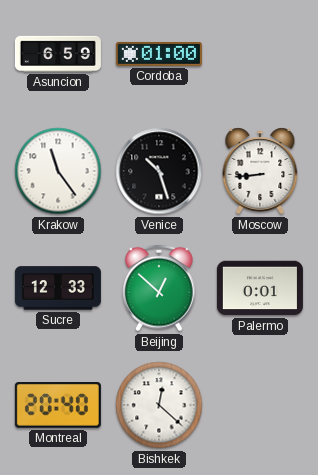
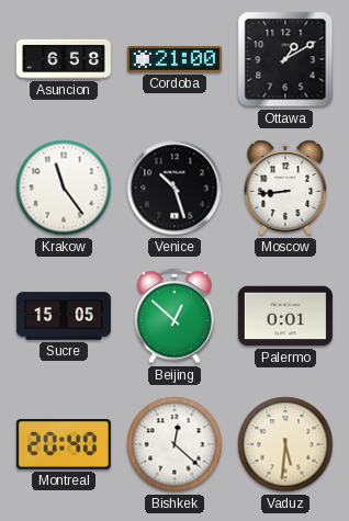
Asuncion: 6:59 -> 6:58
Cordoba: 01:00 -> 21:00
Ottawa: none -> 1:10
Sucre: 12:33 -> 15:05
Vaduz: none -> 5:31
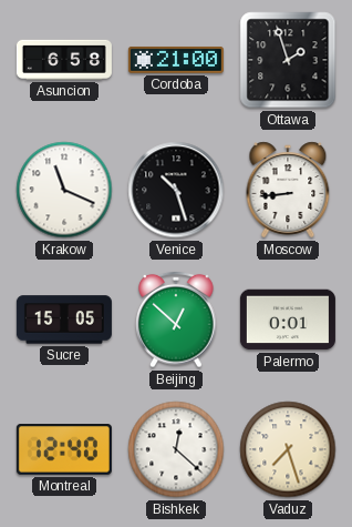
Ottawa: 1:10 -> 1:57
Krakow: 11:24 -> 11:19
Montreal: 20:40 -> 12:40
Vaduz: 5:31 -> 7:27
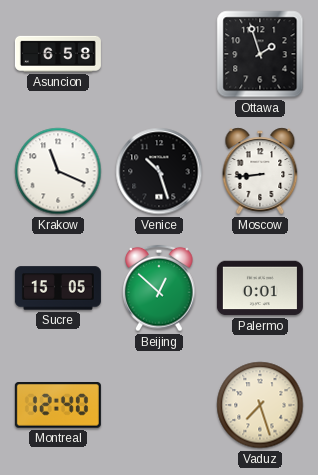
Cordoba: 21:00 -> none
Bishkek: 12:22 -> none
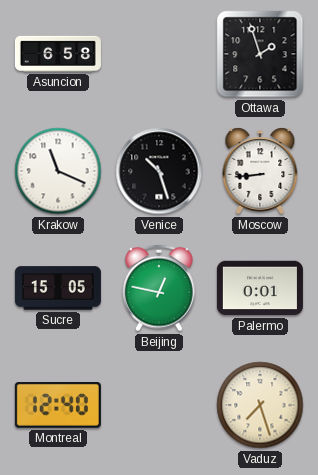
Beijing: 12:52 -> 12:47
